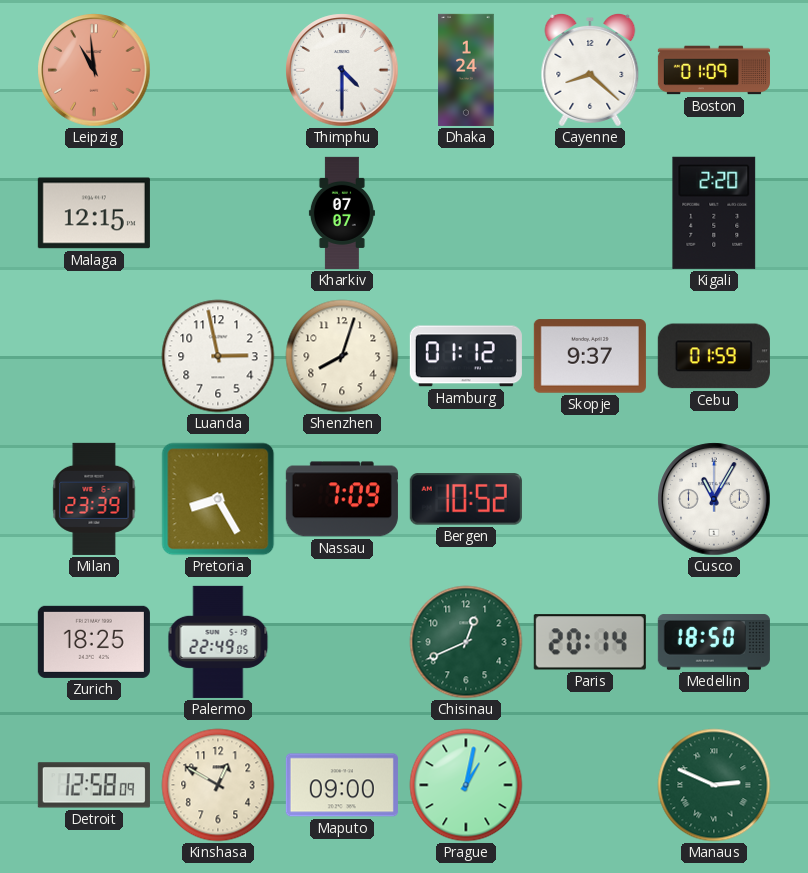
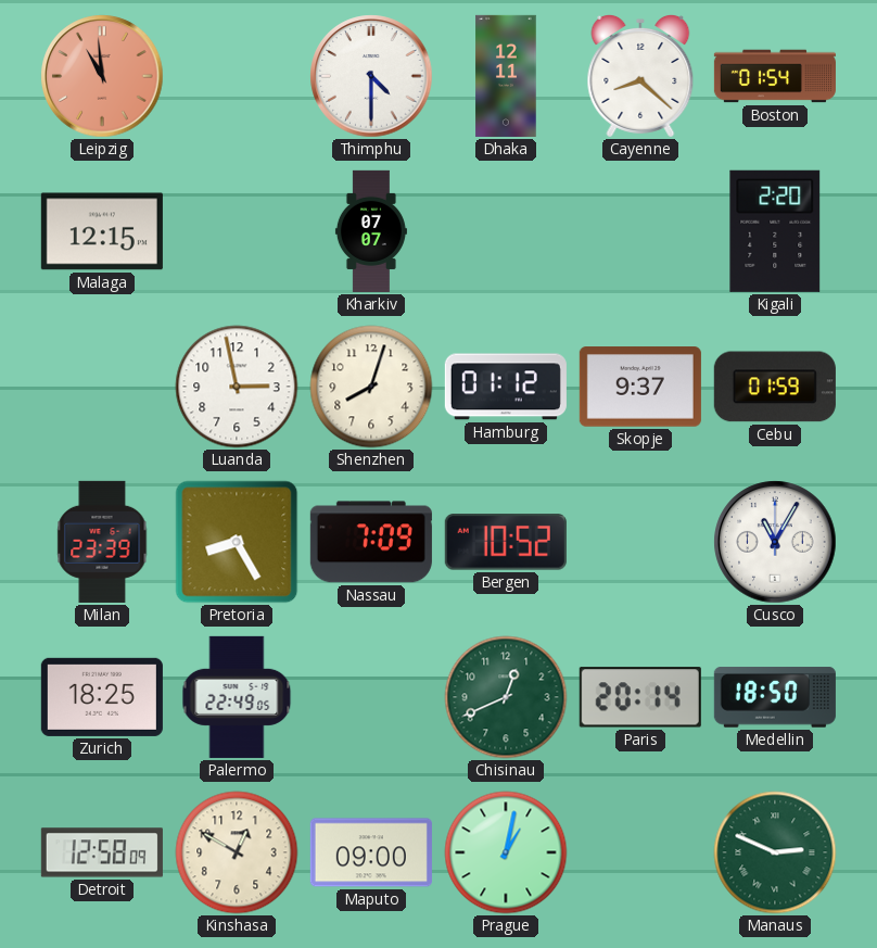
Dhaka: 1:24 -> 12:11
Boston: 01:09 -> 01:54
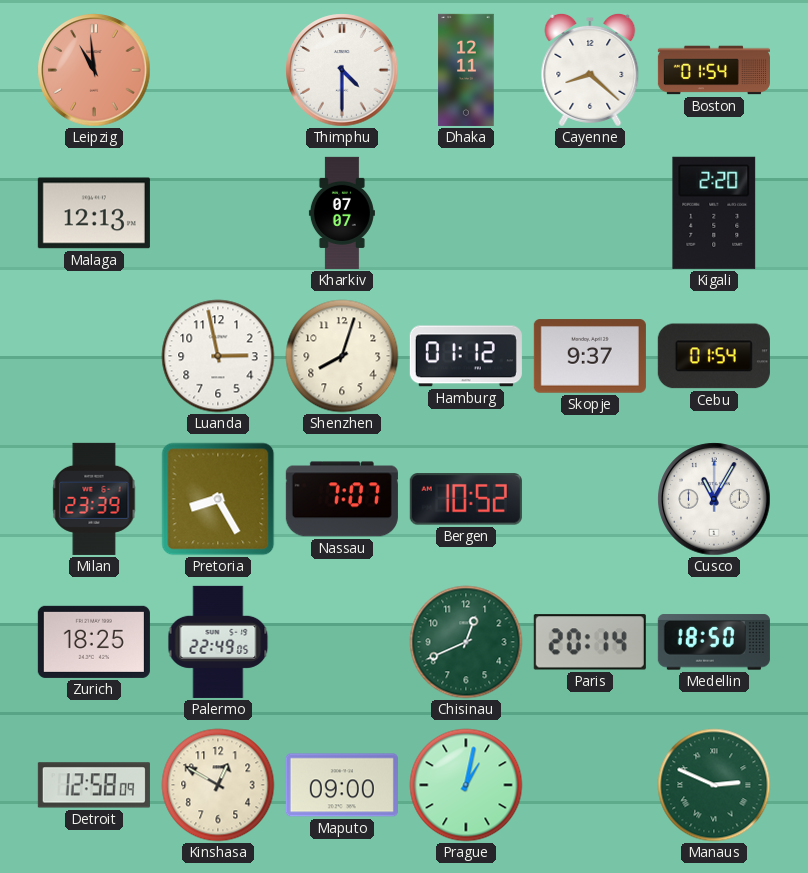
Malaga: 12:15 -> 12:13
Cebu: 01:59 -> 01:54
Nassau: 7:09 -> 7:07
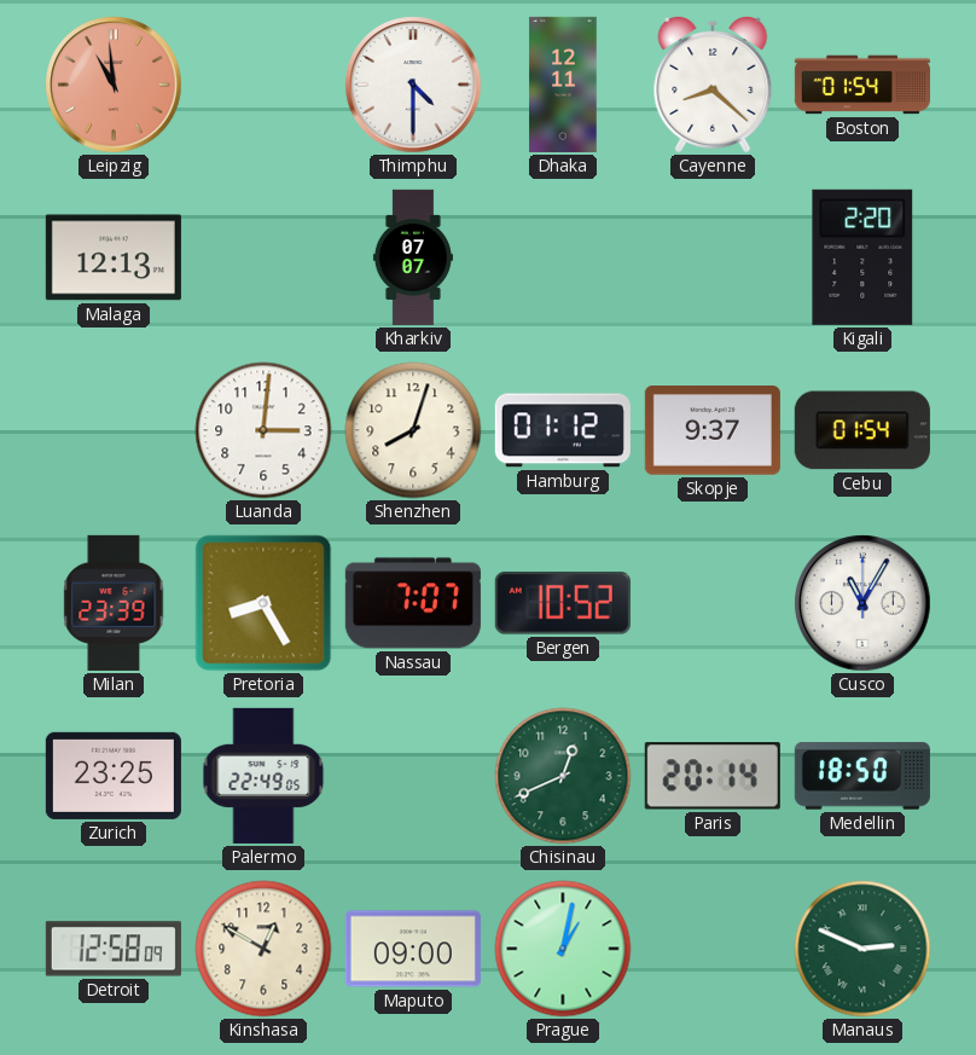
Luanda: 2:58 -> 3:01
Zurich: 18:25 -> 23:25
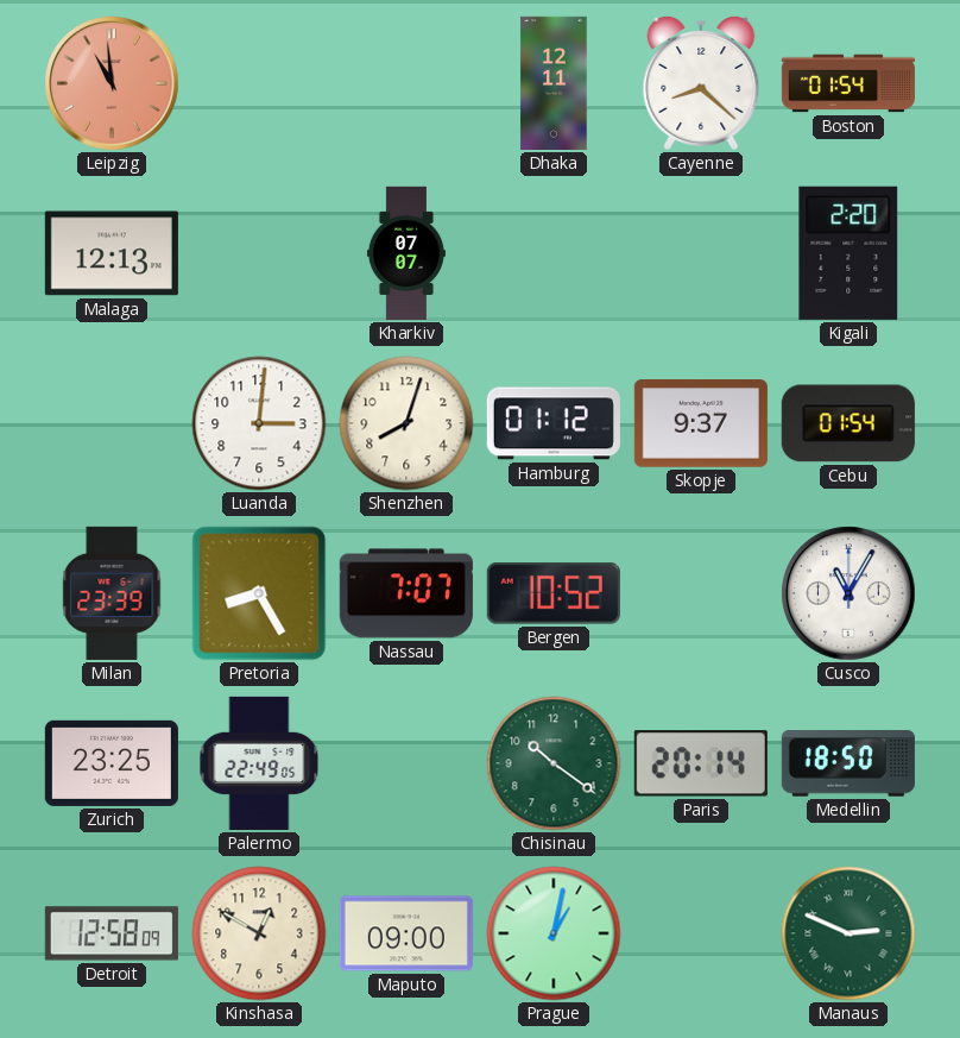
Thimphu: 4:30 -> none
Chisinau: 12:41 -> 10:21
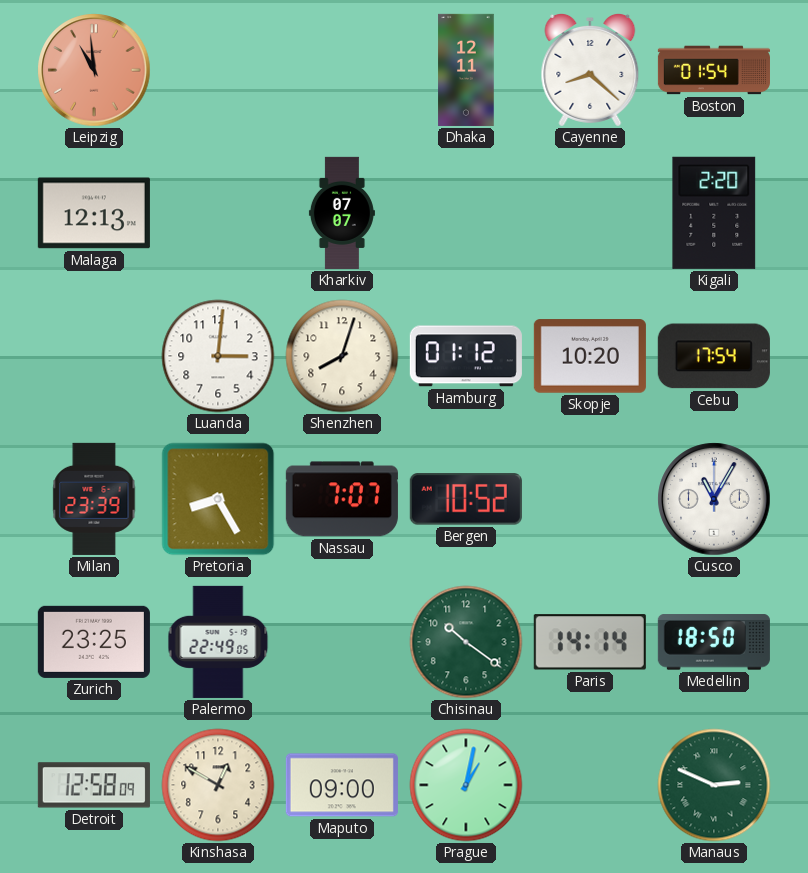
Skopje: 9:37 -> 10:20
Cebu: 01:54 -> 17:54
Paris: 20:14 -> 14:14
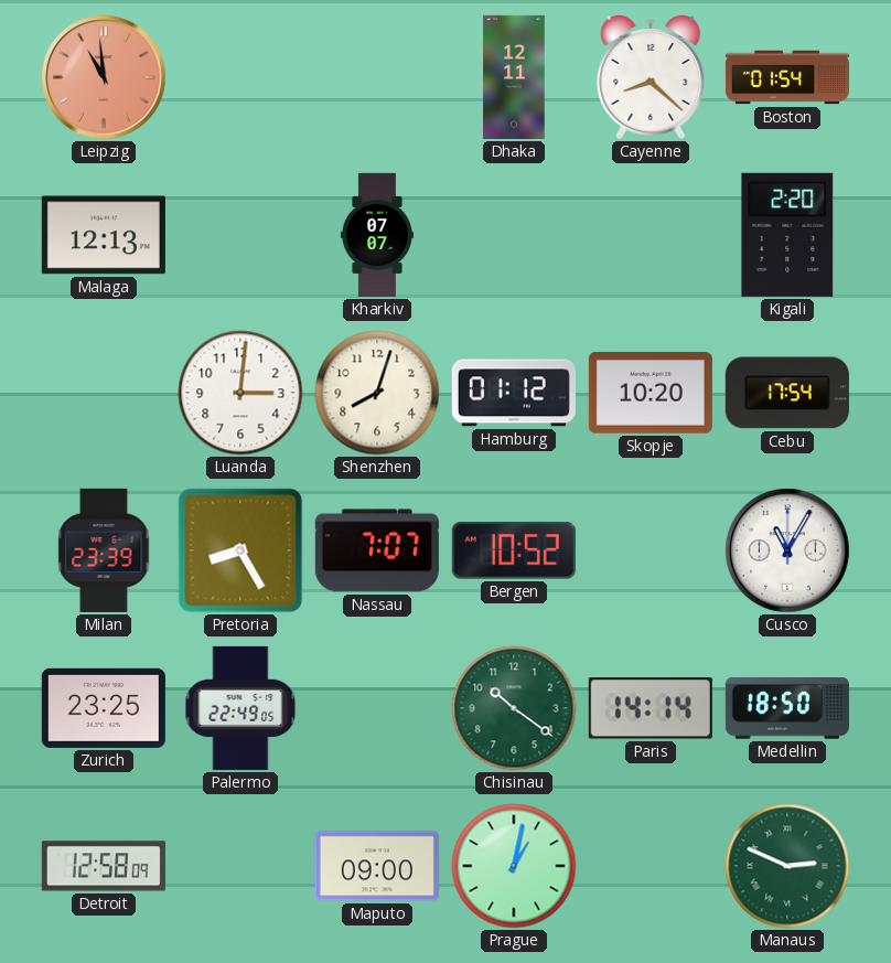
Kinshasa: 12:50 -> none
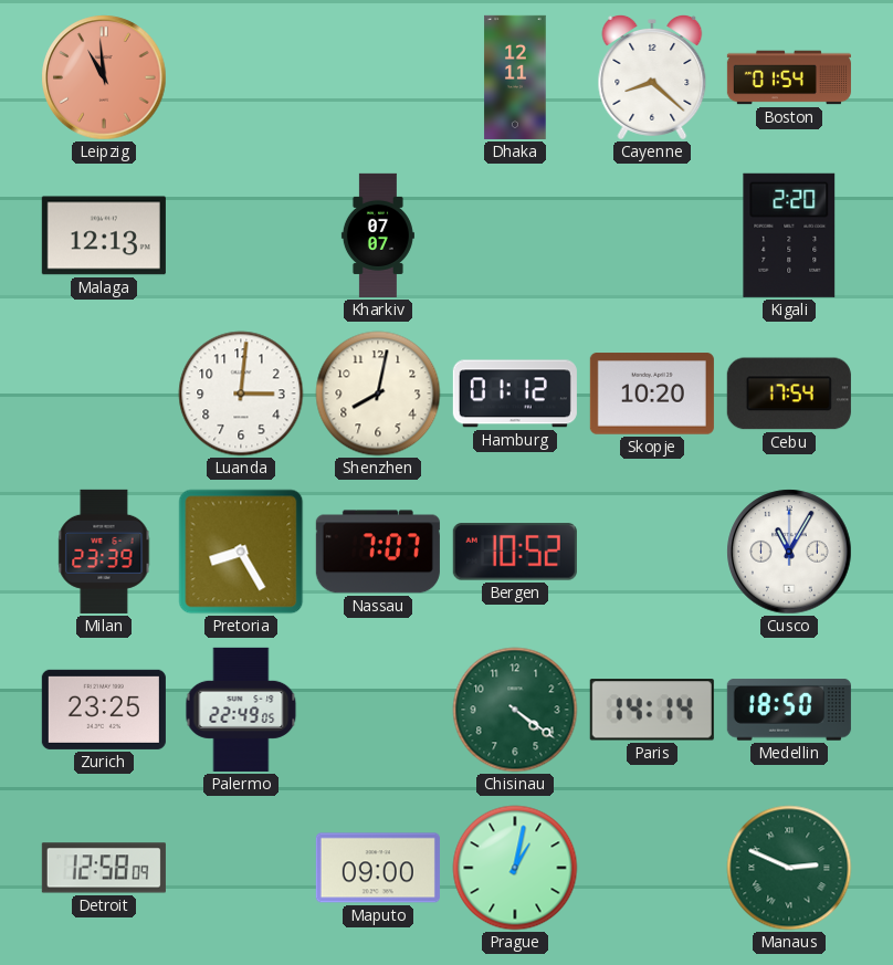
Shenzhen: 8:03 -> 8:02
Chisinau: 10:21 -> 4:21
